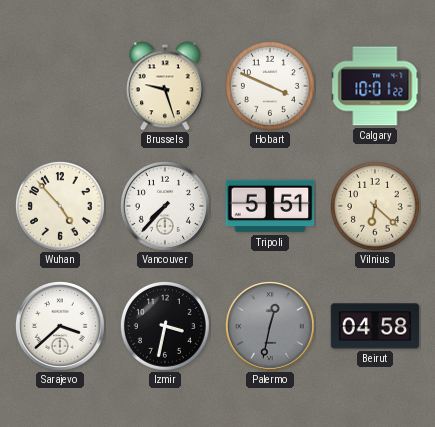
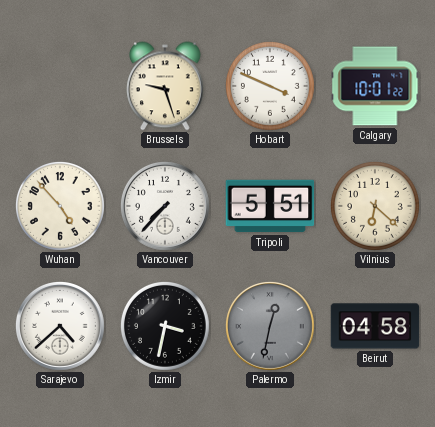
Sarajevo: 3:38 -> 4:38
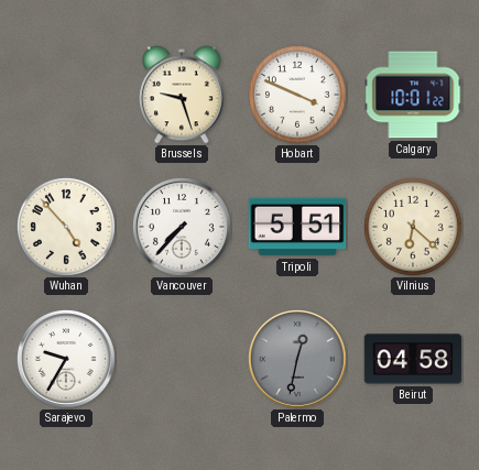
Sarajevo: 4:38 -> 9:35
Izmir: 3:32 -> none
